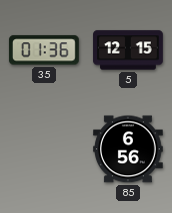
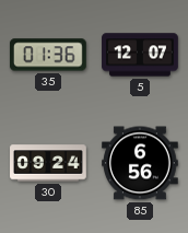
5: 12:15 -> 12:07
30: none -> 09:24
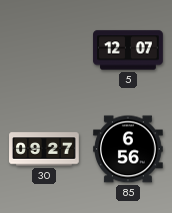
35: 01:36 -> none
30: 09:24 -> 09:27
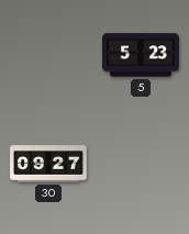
5: 12:07 -> 5:23
85: 6:56 -> none
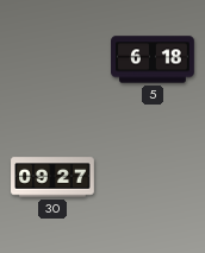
5: 5:23 -> 6:18
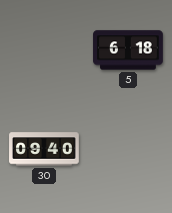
30: 09:27 -> 09:40
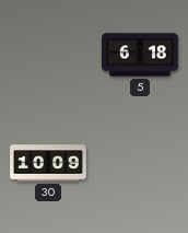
30: 09:40 -> 10:09
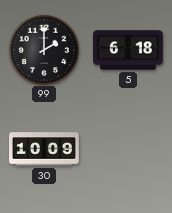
99: none -> 2:00
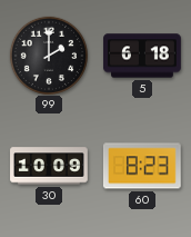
60: none -> 8:23
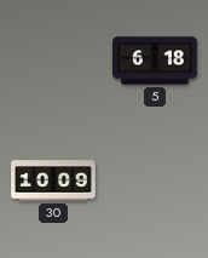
99: 2:00 -> none
60: 8:23 -> none
